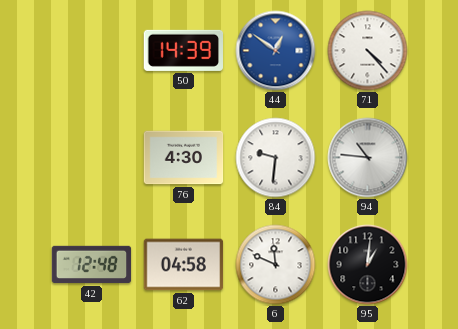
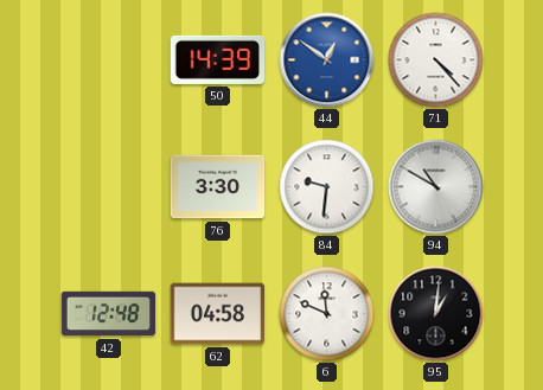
76: 4:30 -> 3:30
94: 10:46 -> 10:50
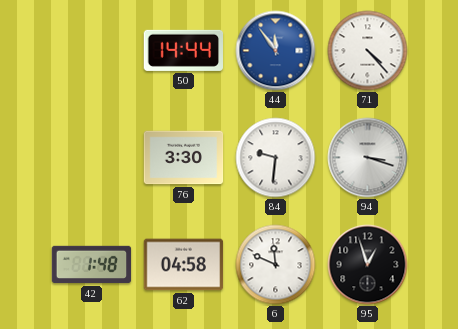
50: 14:39 -> 14:44
44: 12:51 -> 11:54
94: 10:50 -> 3:18
42: 12:48 -> 1:48
95: 1:01 -> 12:57
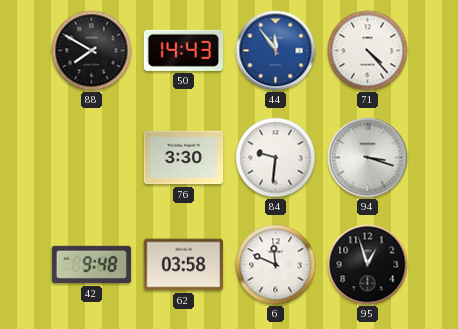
88: none -> 7:50
50: 14:44 -> 14:43
42: 1:48 -> 9:48
62: 04:58 -> 03:58
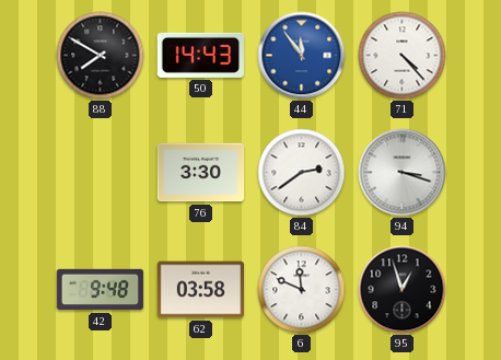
84: 9:31 -> 2:39
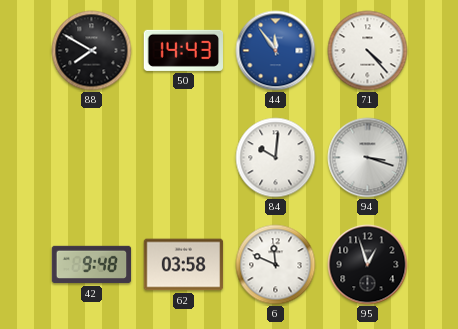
76: 3:30 -> none
84: 2:39 -> 10:01
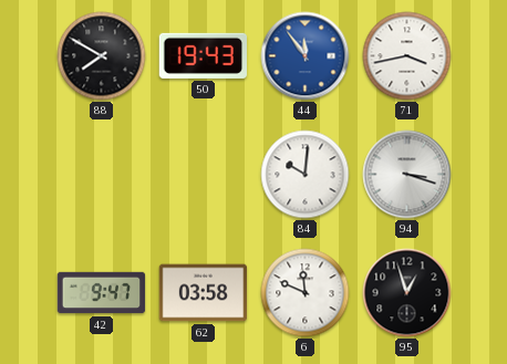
50: 14:43 -> 19:43
71: 4:23 -> 3:43
42: 9:48 -> 9:47
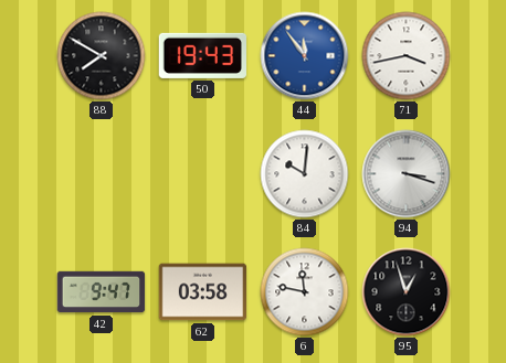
6: 11:49 -> 11:47
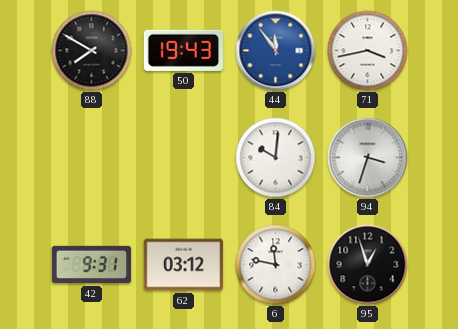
94: 3:18 -> 3:33
42: 9:47 -> 9:31
62: 03:58 -> 03:12
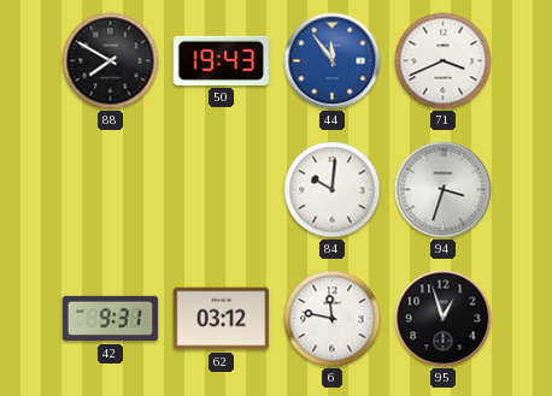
71: 3:43 -> 3:41
